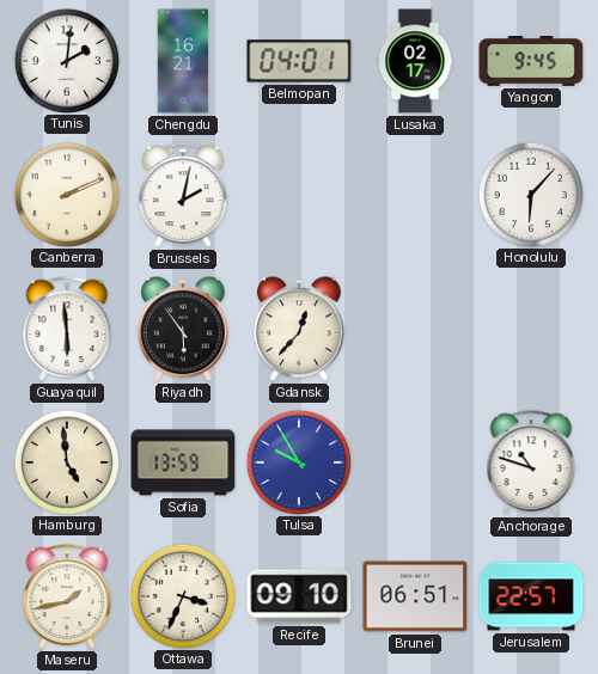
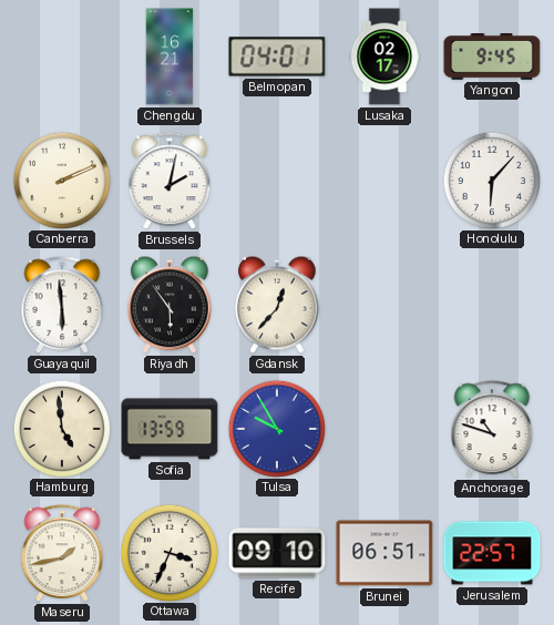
Tunis: 2:01 -> none
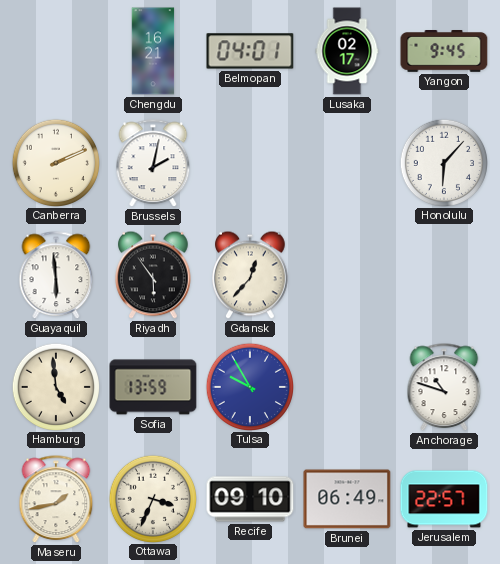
Brunei: 06:51 -> 06:49
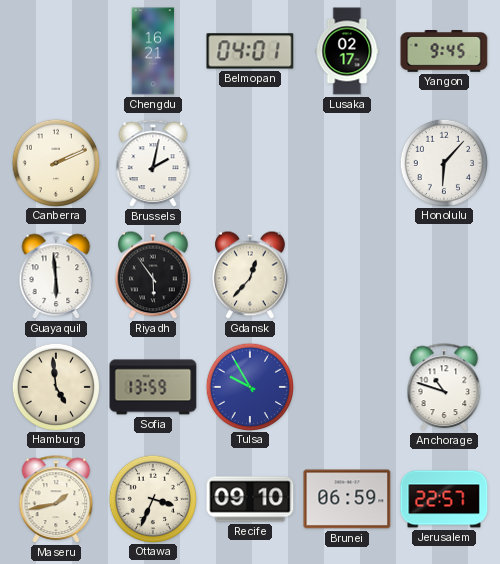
Brunei: 06:49 -> 06:59
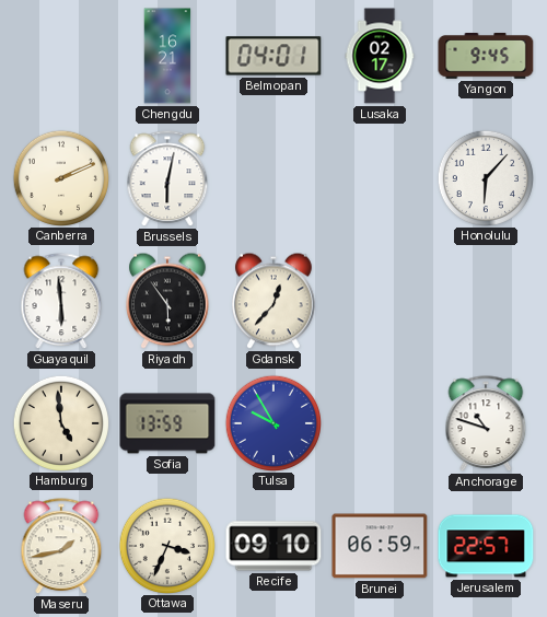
Brussels: 2:02 -> 6:02
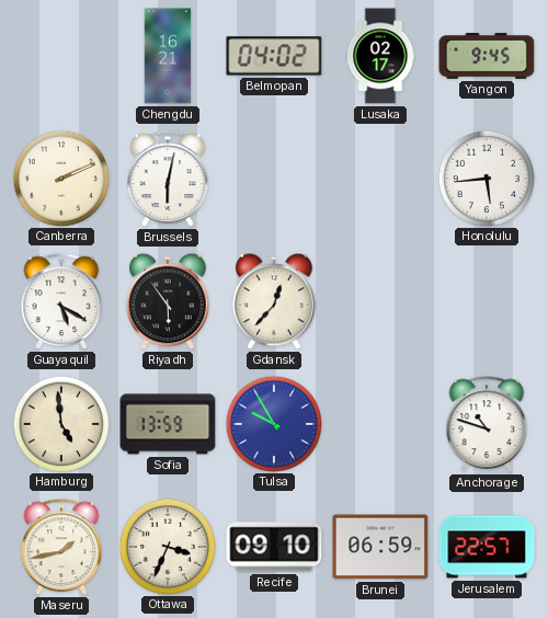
Belmopan: 04:01 -> 04:02
Honolulu: 6:07 -> 5:44
Guayaquil: 5:59 -> 5:20
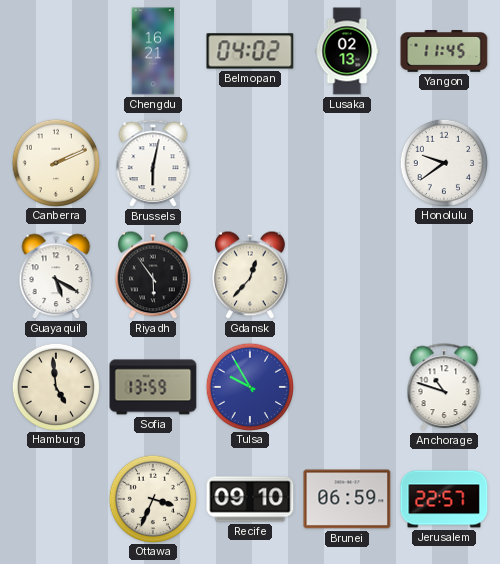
Lusaka: 02:17 -> 02:13
Yangon: 9:45 -> 11:45
Honolulu: 5:44 -> 9:39
Maseru: 1:43 -> none
